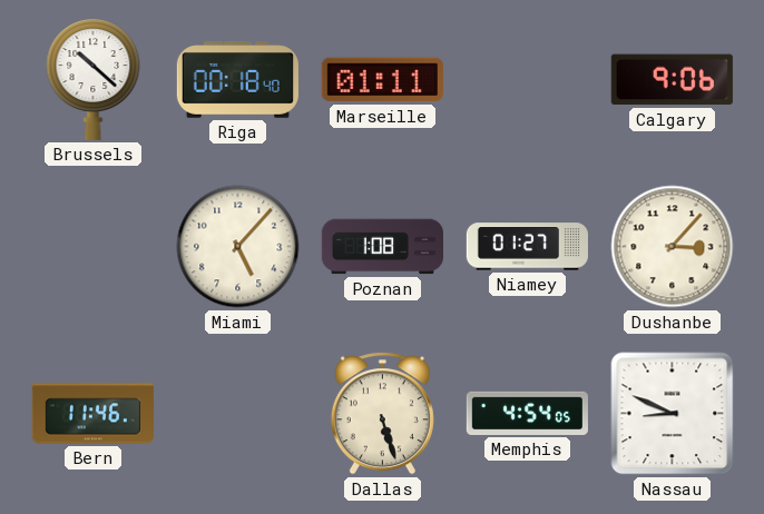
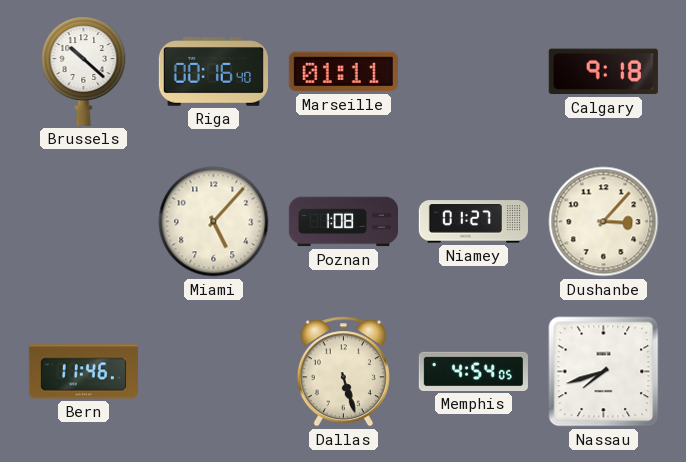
Riga: 00:18 -> 00:16
Calgary: 9:06 -> 9:18
Nassau: 8:49 -> 7:42
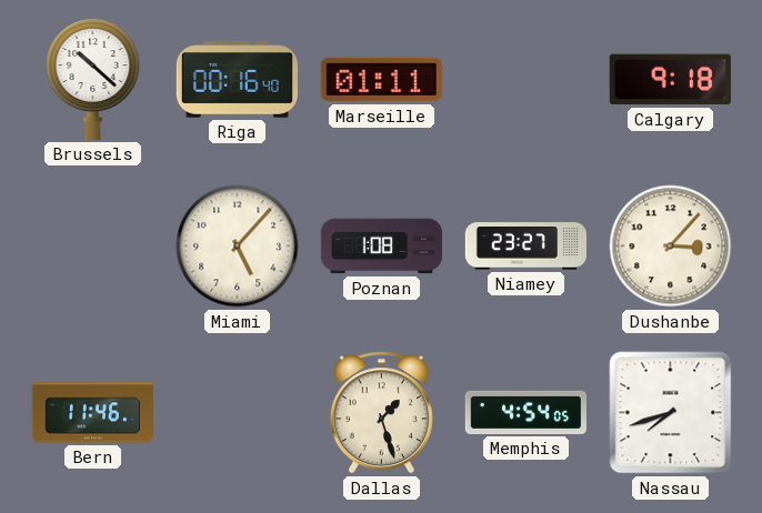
Niamey: 01:27 -> 23:27
Dallas: 5:27 -> 1:27
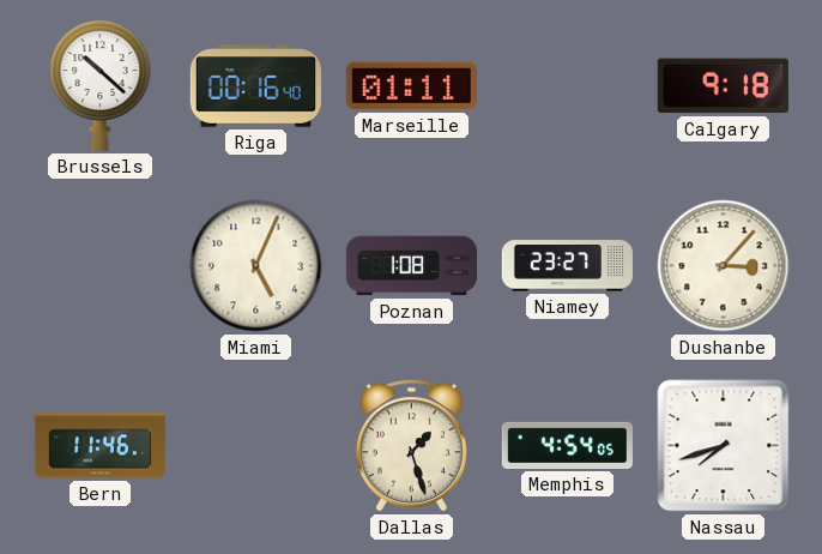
Miami: 5:07 -> 5:04
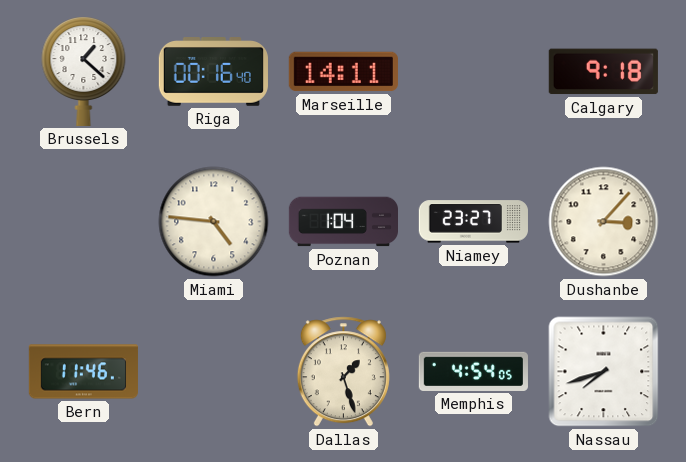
Brussels: 10:22 -> 1:22
Marseille: 01:11 -> 14:11
Miami: 5:04 -> 4:46
Poznan: 1:08 -> 1:04
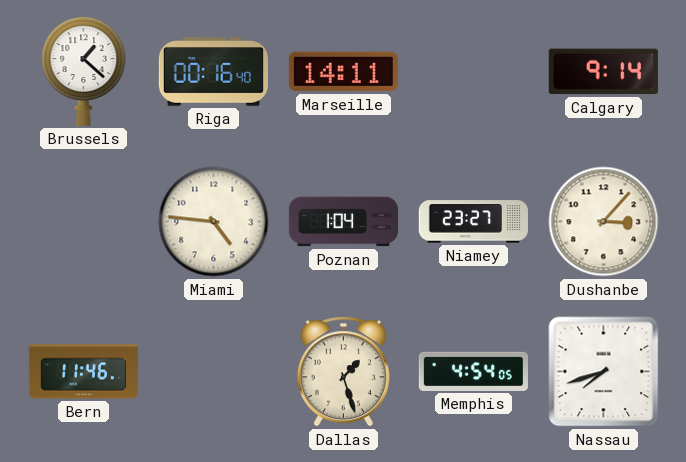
Calgary: 9:18 -> 9:14
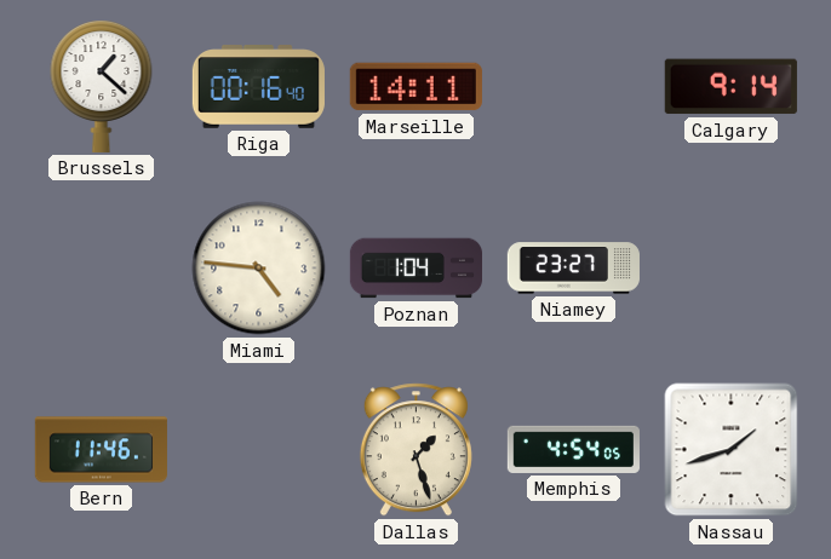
Dushanbe: 3:07 -> none
Nassau: 7:42 -> 1:42
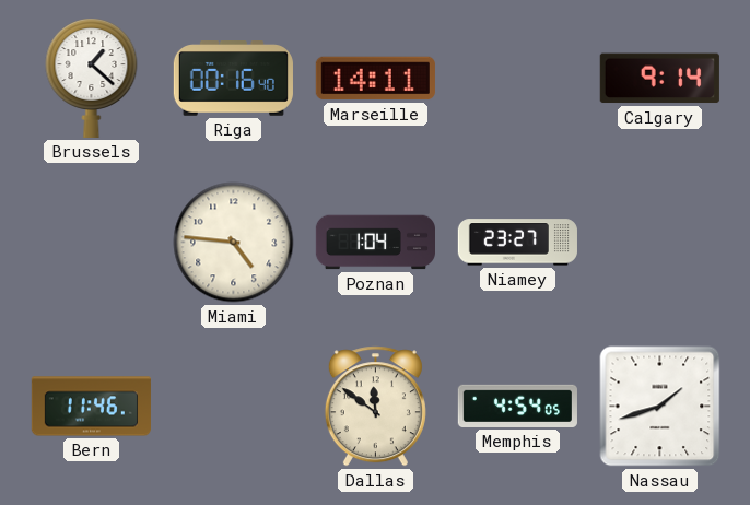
Dallas: 1:27 -> 11:51
